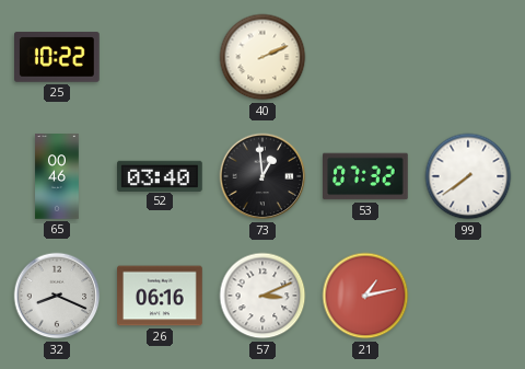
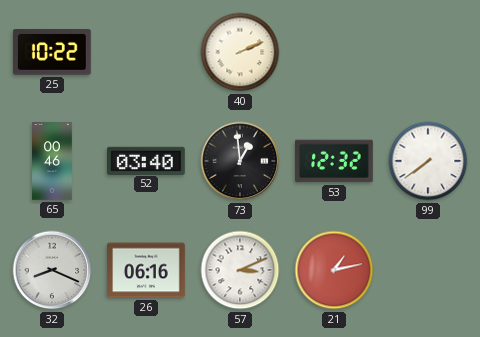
53: 07:32 -> 12:32
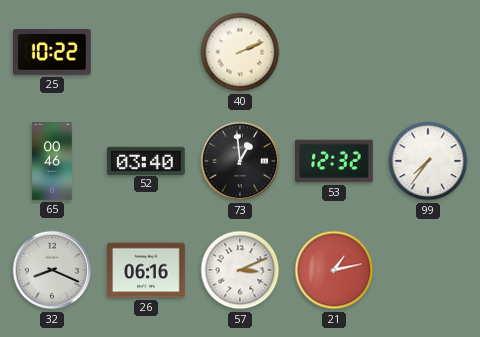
99: 7:39 -> 7:36
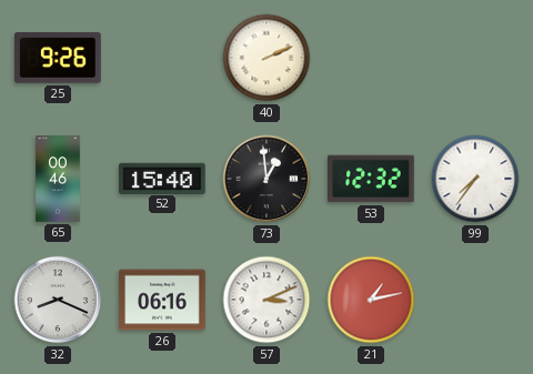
25: 10:22 -> 9:26
52: 03:40 -> 15:40
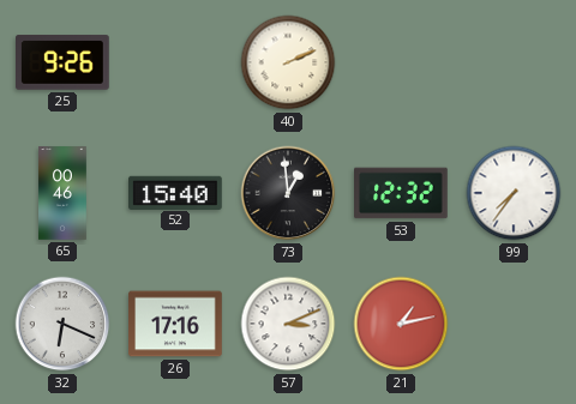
32: 8:19 -> 6:19
26: 06:16 -> 17:16
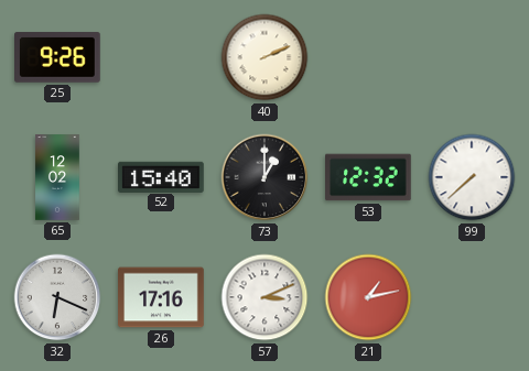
65: 00:46 -> 12:02
73: 12:59 -> 1:00
99: 7:36 -> 7:38
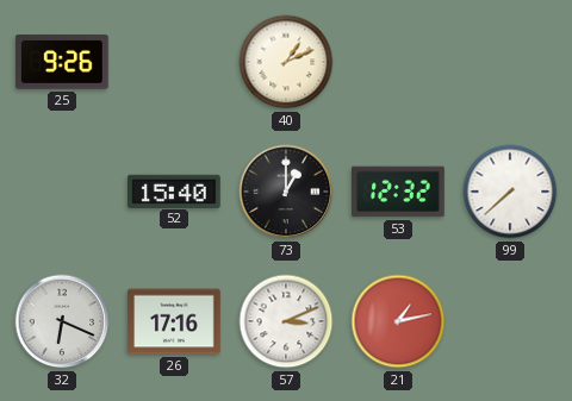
40: 2:11 -> 1:11
65: 12:02 -> none
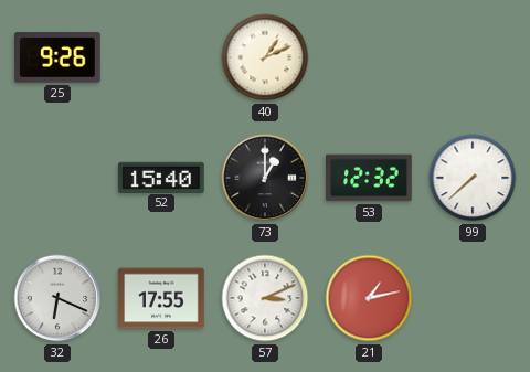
26: 17:16 -> 17:55
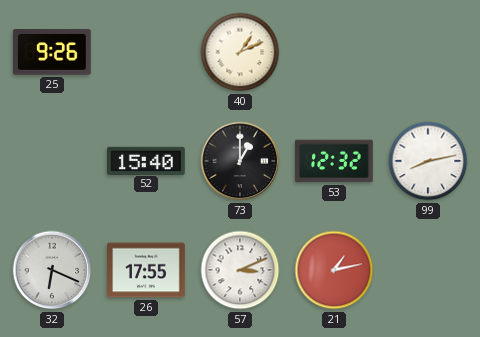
99: 7:38 -> 8:13
